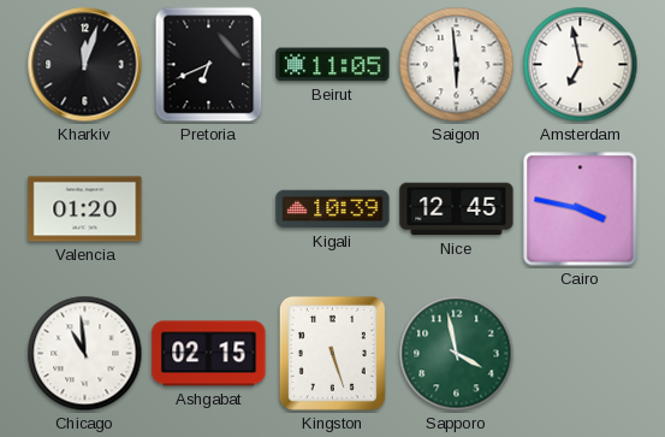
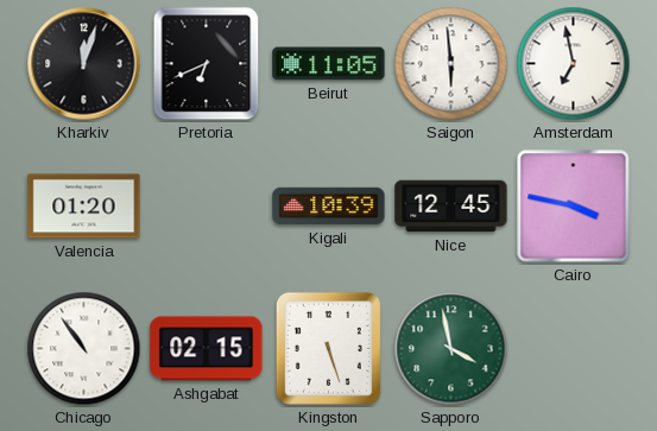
Chicago: 10:59 -> 10:54
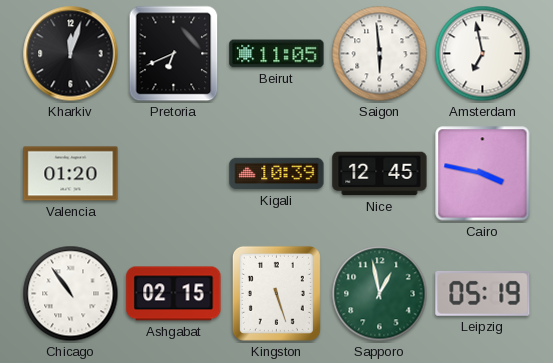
Sapporo: 3:58 -> 12:58
Leipzig: none -> 05:19
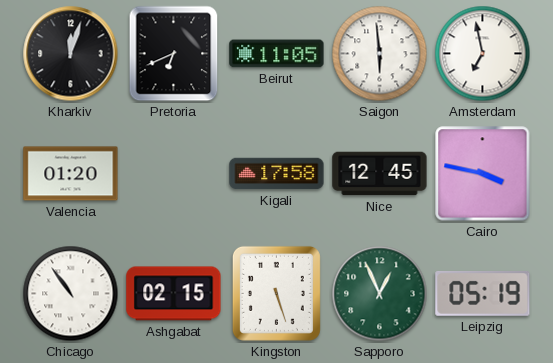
Kigali: 10:39 -> 17:58
Sapporo: 12:58 -> 12:56
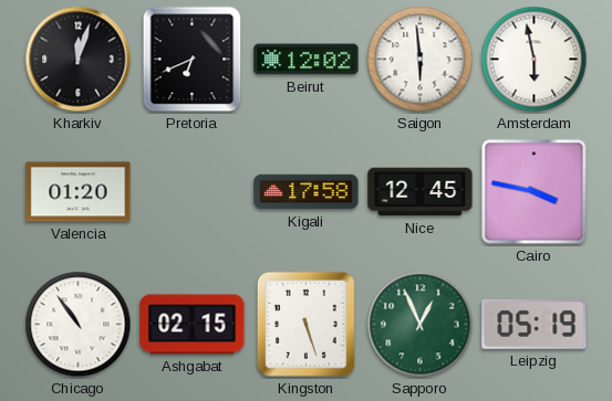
Beirut: 11:05 -> 12:02
Amsterdam: 6:58 -> 5:58
